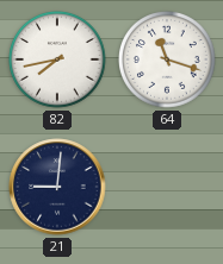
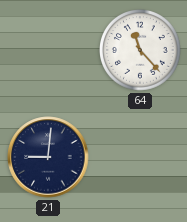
82: 7:43 -> none
64: 11:18 -> 11:23
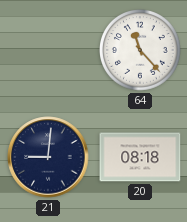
20: none -> 08:18
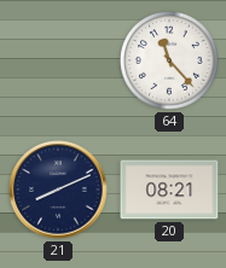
21: 9:01 -> 8:11
20: 08:18 -> 08:21
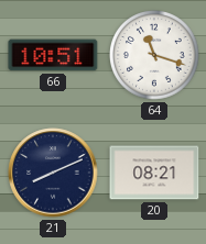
66: none -> 10:51
64: 11:23 -> 11:18
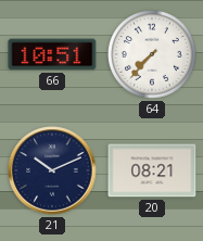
64: 11:18 -> 7:37
21: 8:11 -> 10:11
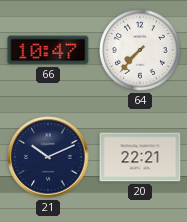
66: 10:51 -> 10:47
20: 08:21 -> 22:21
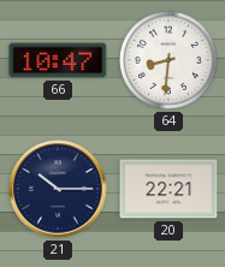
64: 7:37 -> 8:31
21: 10:11 -> 10:15
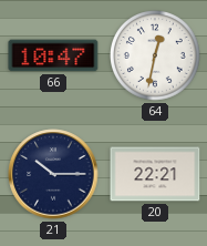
64: 8:31 -> 12:32
